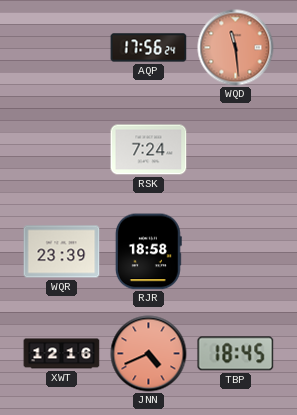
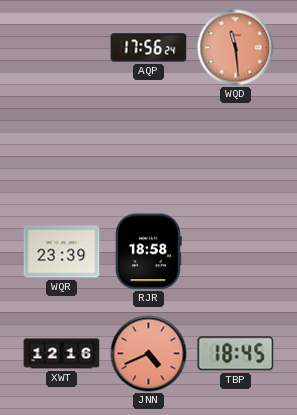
RSK: 7:24 -> none
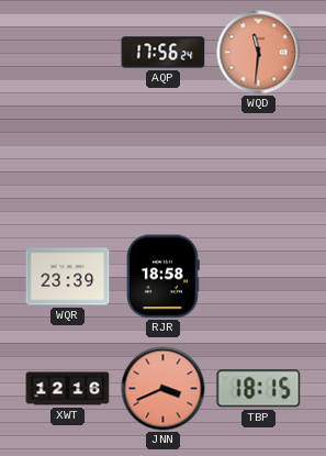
WQD: 11:29 -> 11:31
JNN: 4:41 -> 3:41
TBP: 18:45 -> 18:15
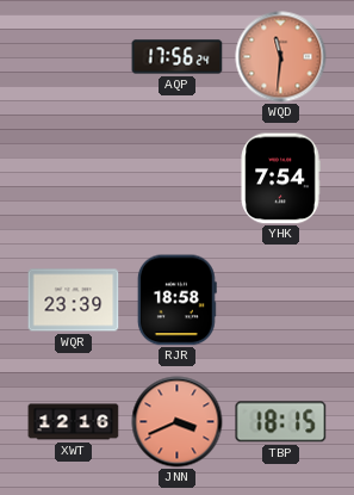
YHK: none -> 7:54
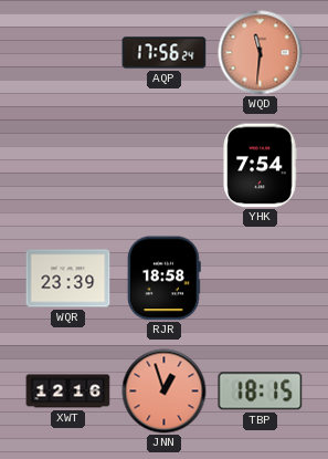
JNN: 3:41 -> 12:57
